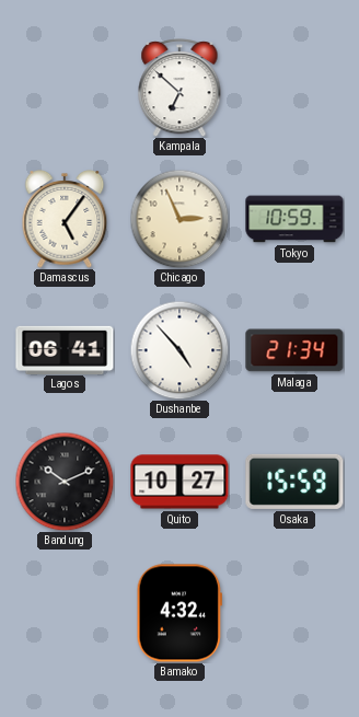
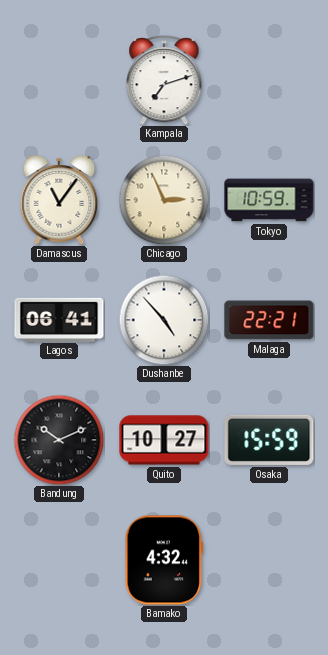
Kampala: 6:52 -> 7:12
Damascus: 5:06 -> 11:06
Malaga: 21:34 -> 22:21
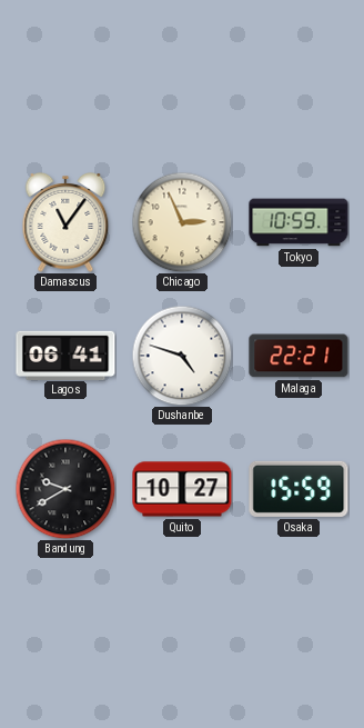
Kampala: 7:12 -> none
Dushanbe: 4:53 -> 4:48
Bandung: 10:11 -> 9:40
Bamako: 4:32 -> none
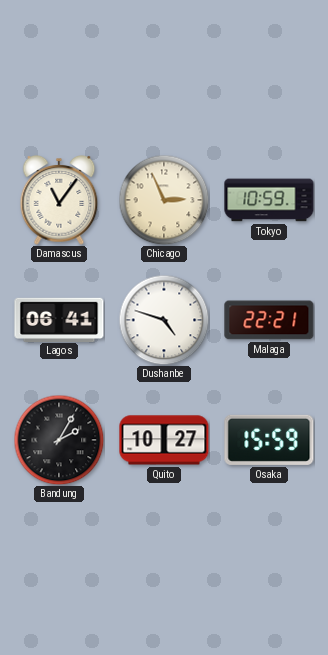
Bandung: 9:40 -> 2:05
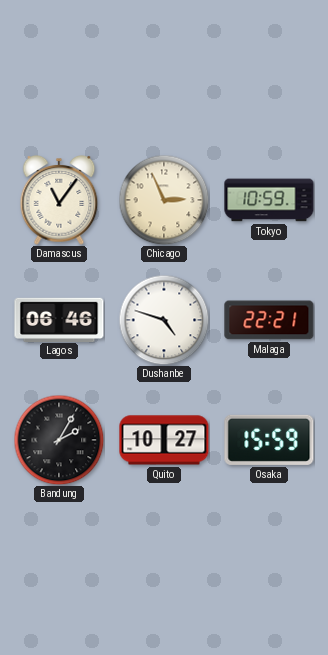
Lagos: 06:41 -> 06:46
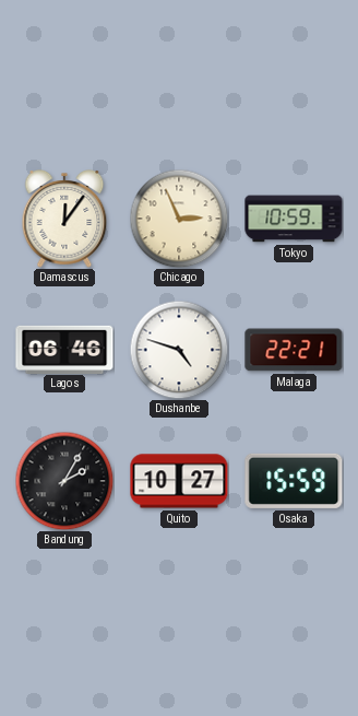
Damascus: 11:06 -> 12:06
